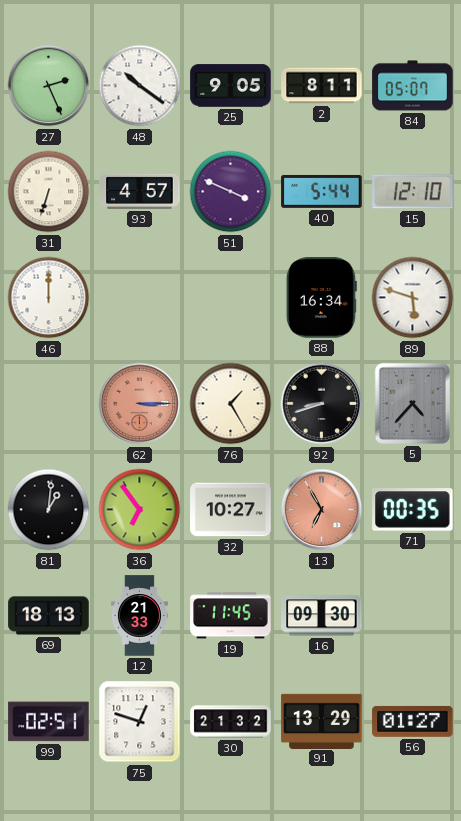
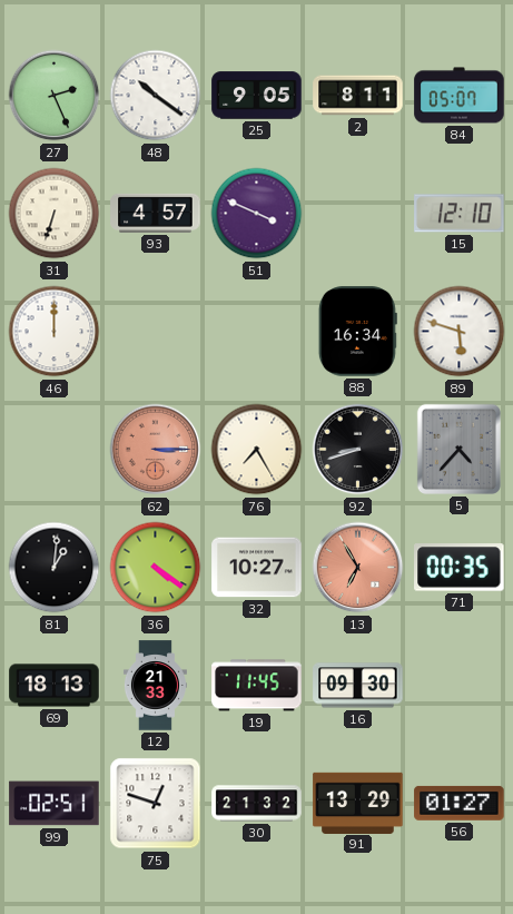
40: 5:44 -> none
76: 1:25 -> 7:25
36: 6:54 -> 4:21
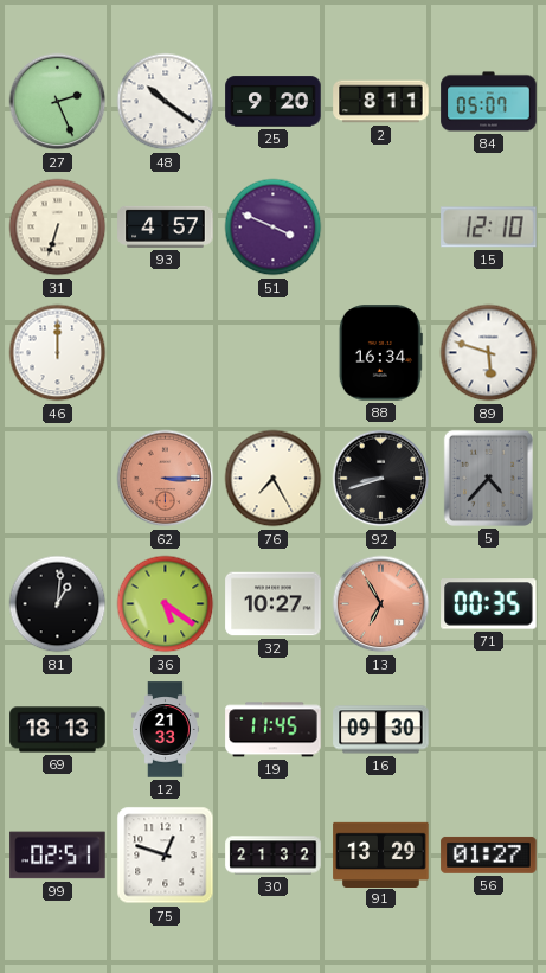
25: 9:05 -> 9:20
36: 4:21 -> 5:21
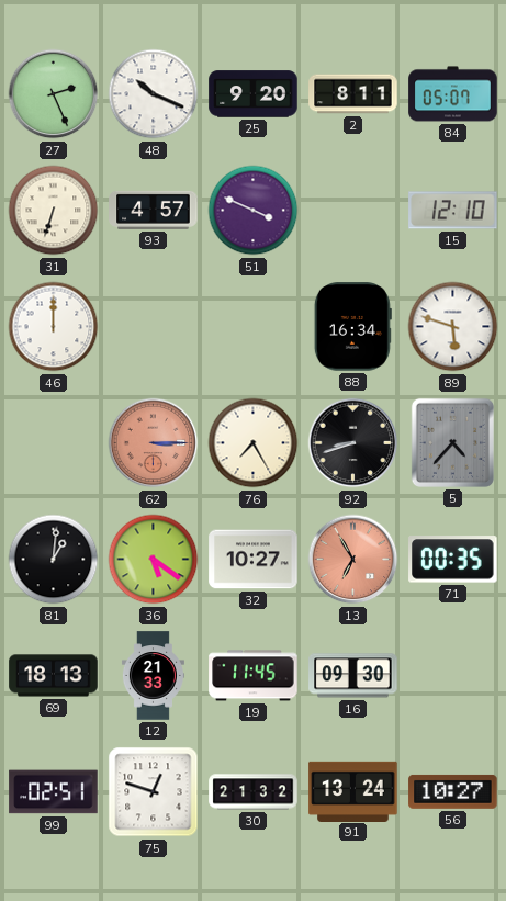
48: 10:21 -> 10:19
91: 13:29 -> 13:24
56: 01:27 -> 10:27
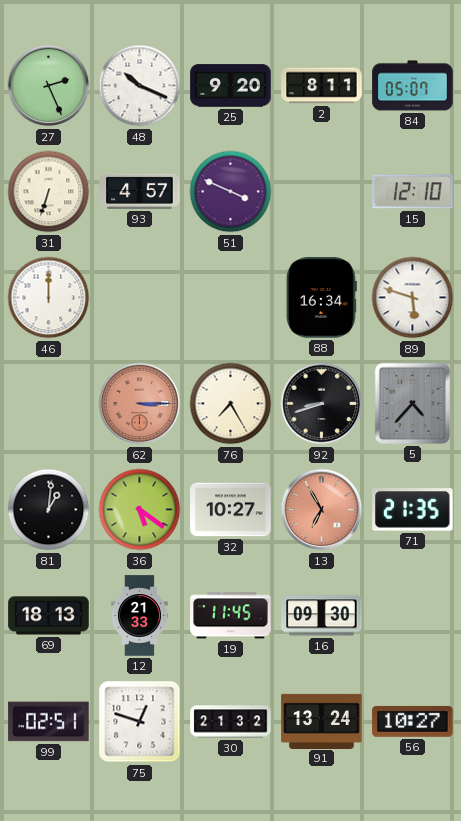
71: 00:35 -> 21:35
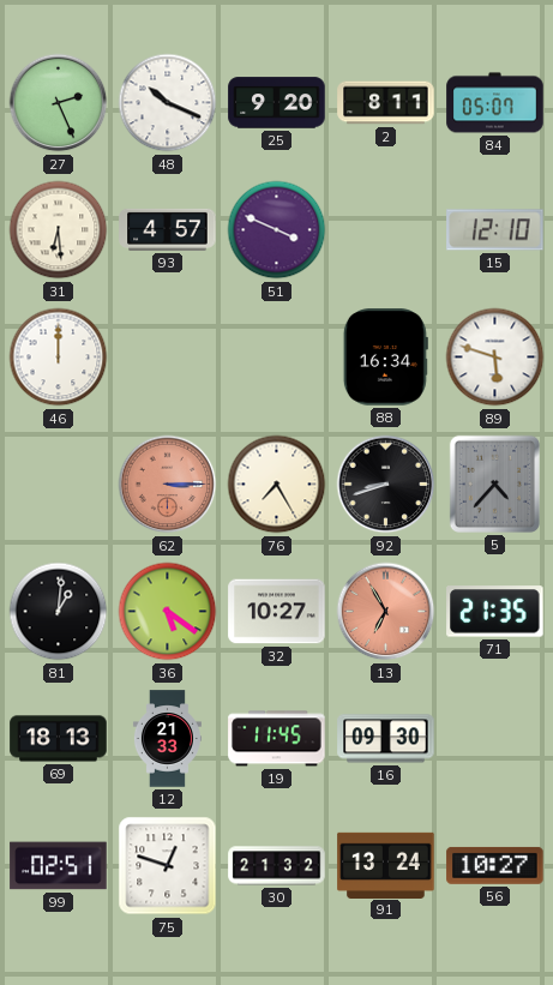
31: 6:33 -> 6:29
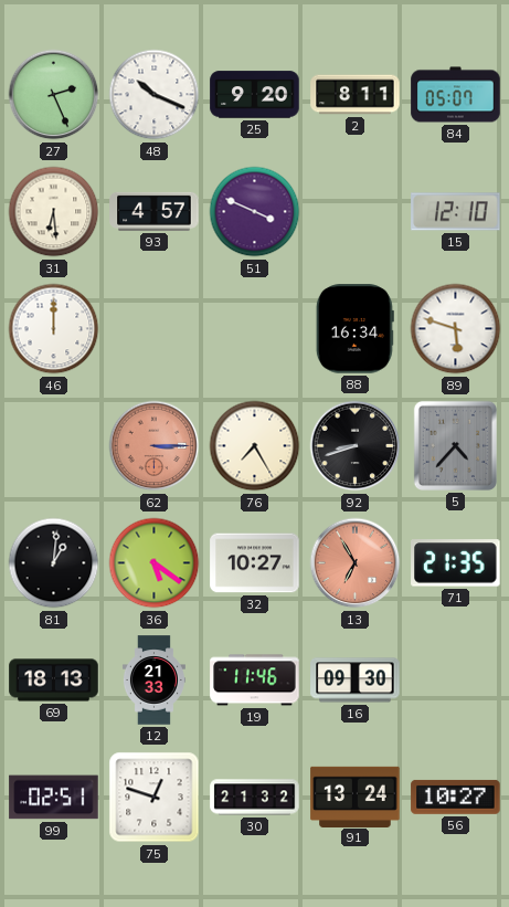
19: 11:45 -> 11:46
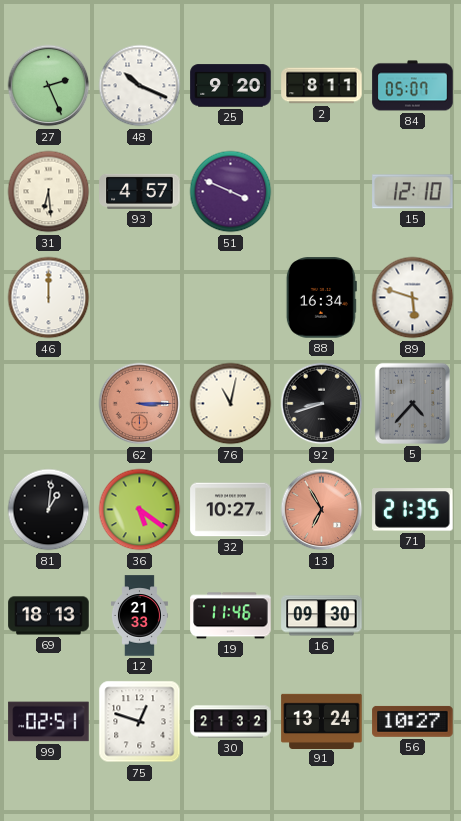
76: 7:25 -> 11:02
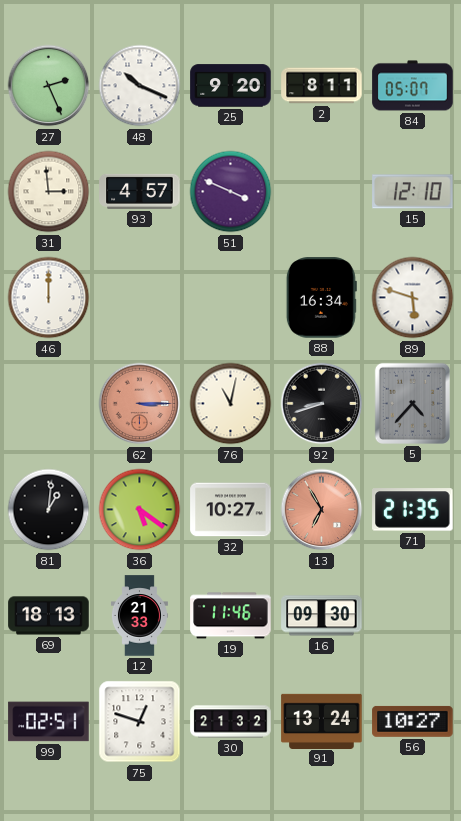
31: 6:29 -> 2:59
